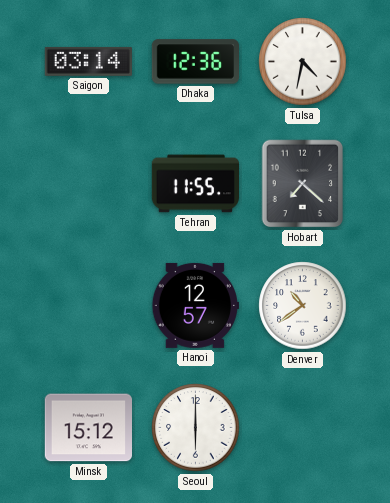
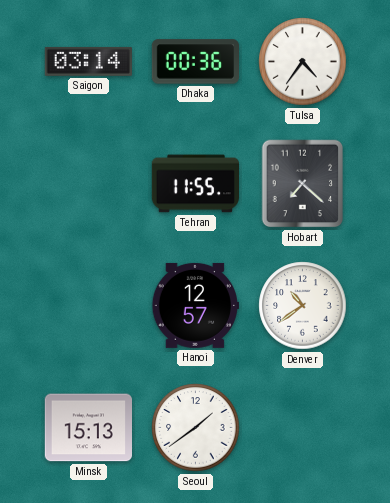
Dhaka: 12:36 -> 00:36
Tulsa: 4:32 -> 4:36
Minsk: 15:12 -> 15:13
Seoul: 6:00 -> 1:39
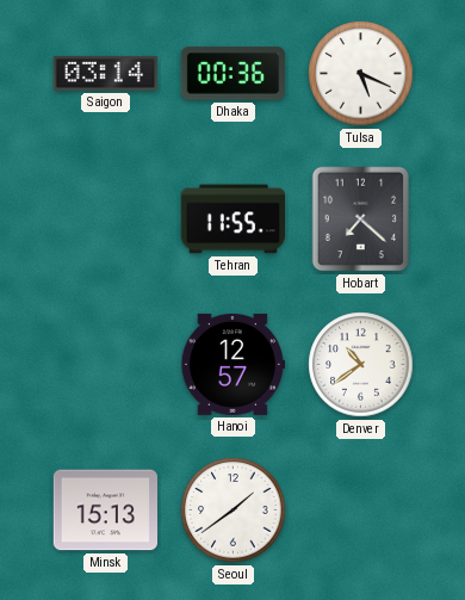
Tulsa: 4:36 -> 5:19
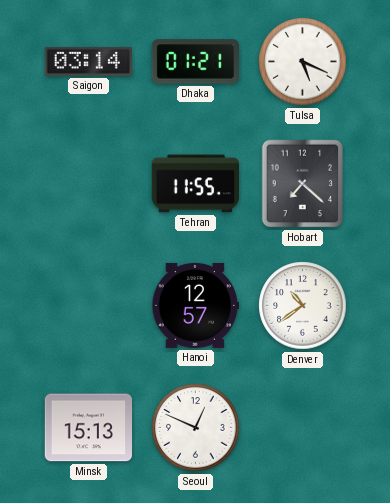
Dhaka: 00:36 -> 01:21
Seoul: 1:39 -> 12:49
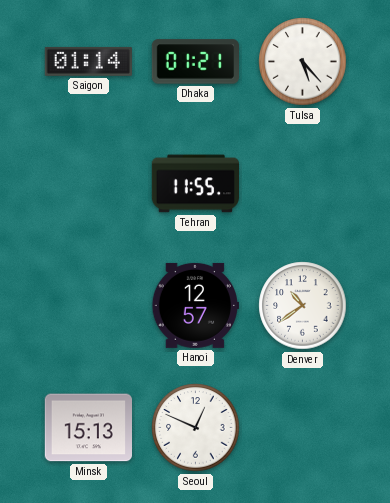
Saigon: 03:14 -> 01:14
Tulsa: 5:19 -> 5:23
Hobart: 7:22 -> none
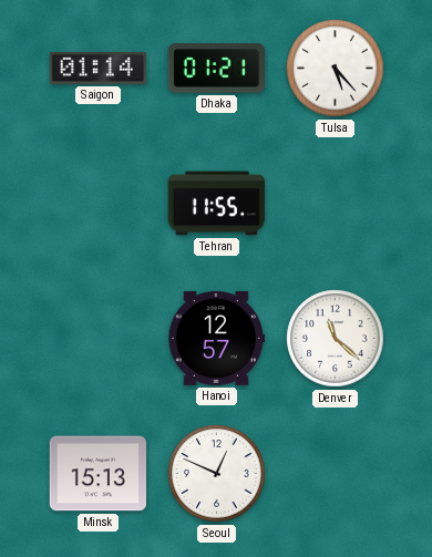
Denver: 10:39 -> 11:22
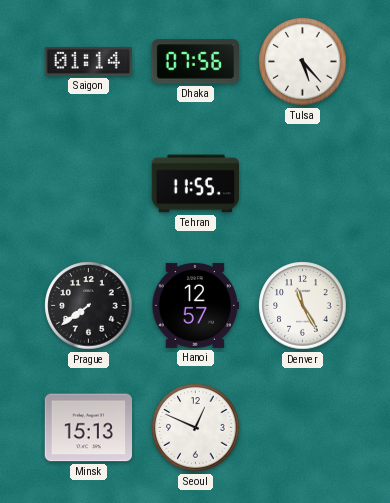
Dhaka: 01:21 -> 07:56
Prague: none -> 7:39
Denver: 11:22 -> 11:25
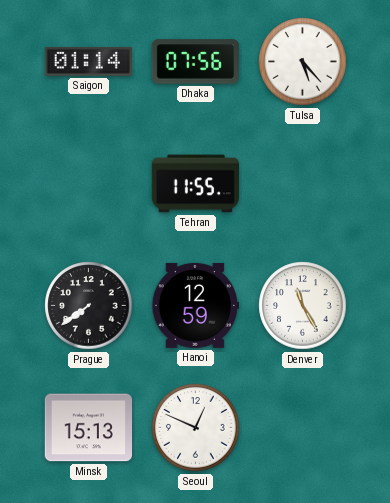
Hanoi: 12:57 -> 12:59
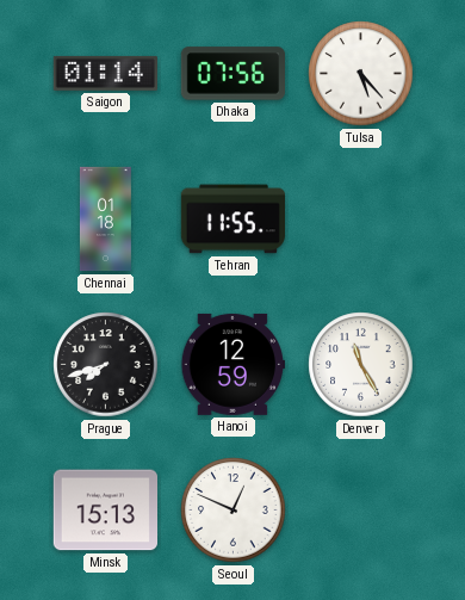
Chennai: none -> 01:18
Prague: 7:39 -> 7:42
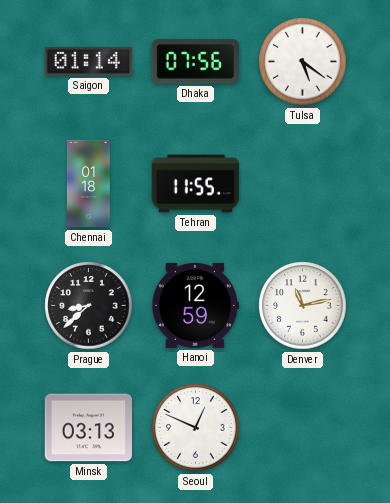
Tulsa: 5:23 -> 5:21
Prague: 7:42 -> 8:38
Denver: 11:25 -> 11:13
Minsk: 15:13 -> 03:13
